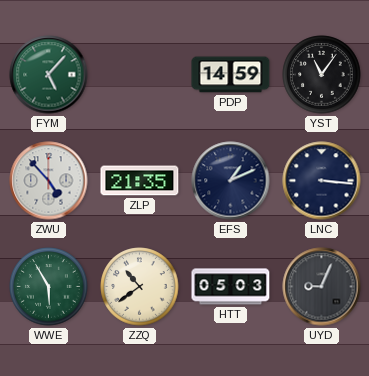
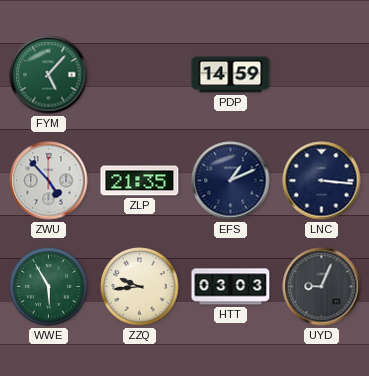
YST: 11:06 -> none
ZZQ: 10:39 -> 9:44
HTT: 05:03 -> 03:03
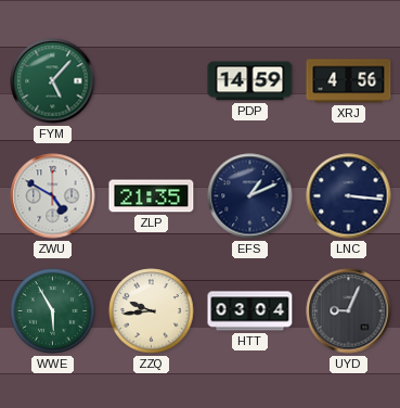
XRJ: none -> 4:56
ZWU: 4:53 -> 4:50
HTT: 03:03 -> 03:04
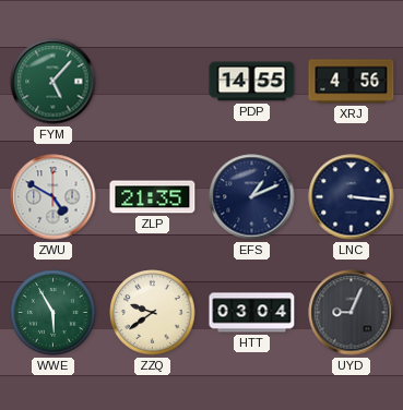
PDP: 14:59 -> 14:55
ZZQ: 9:44 -> 9:39
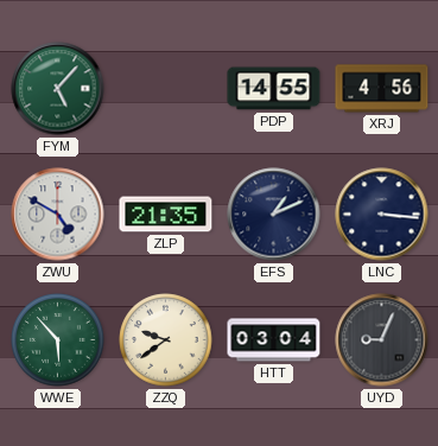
WWE: 5:55 -> 5:53
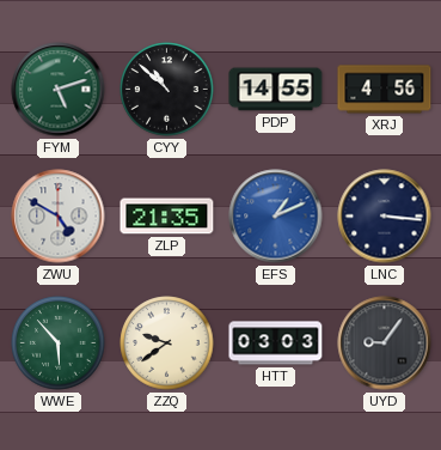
FYM: 5:07 -> 5:12
CYY: none -> 10:52
EFS dial: navy -> blue
HTT: 03:04 -> 03:03
UYD: 9:04 -> 9:06
